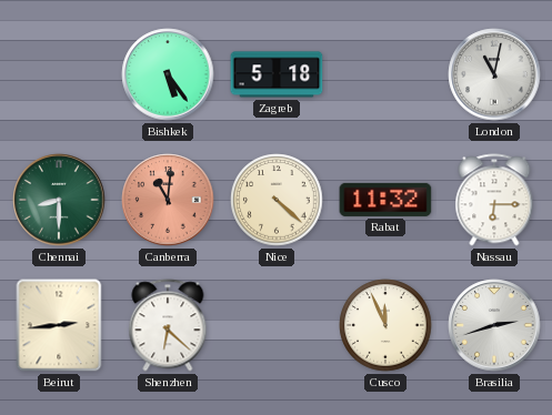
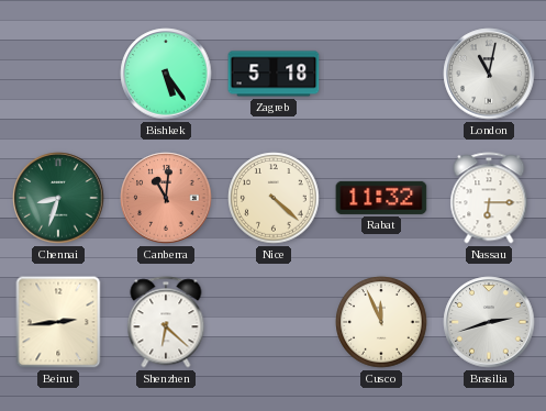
Chennai: 8:30 -> 8:33
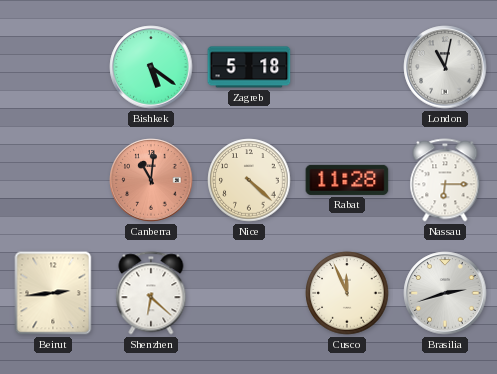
Bishkek: 5:24 -> 5:21
Chennai: 8:33 -> none
Rabat: 11:32 -> 11:28
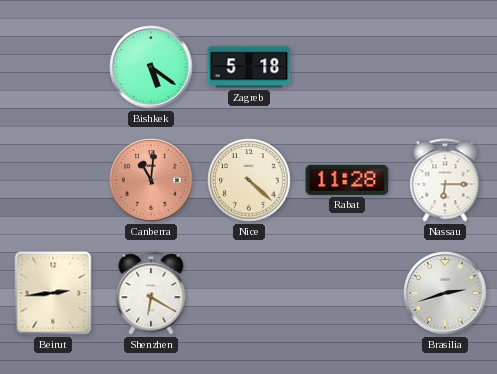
London: 11:02 -> none
Shenzhen: 6:22 -> 6:20
Cusco: 11:56 -> none
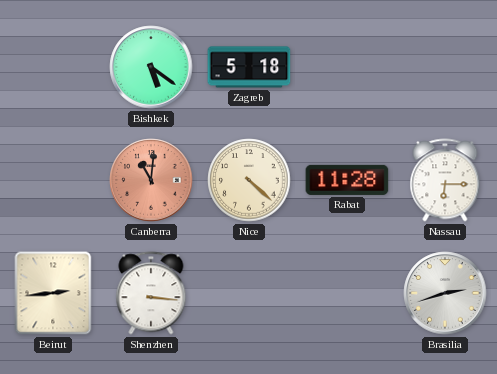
Shenzhen: 6:20 -> 3:16
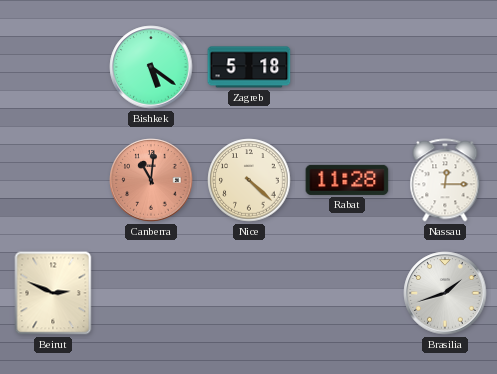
Nassau: 6:15 -> 12:15
Beirut: 2:44 -> 2:49
Shenzhen: 3:16 -> none
Brasilia: 2:42 -> 1:42
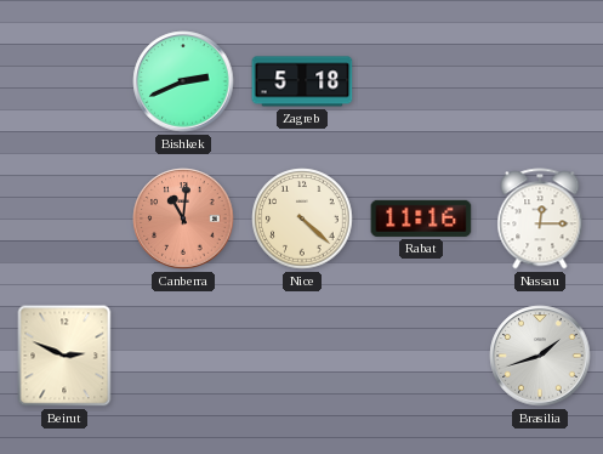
Bishkek: 5:21 -> 2:41
Rabat: 11:28 -> 11:16
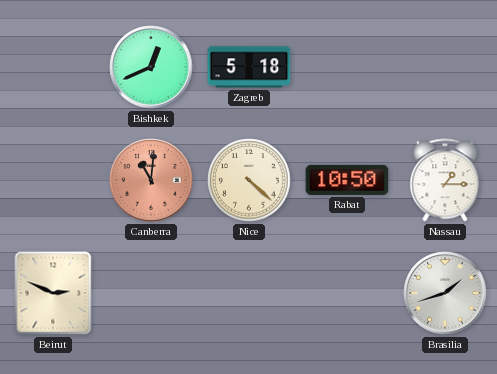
Bishkek: 2:41 -> 12:41
Rabat: 11:16 -> 10:50
Nassau: 12:15 -> 1:15
